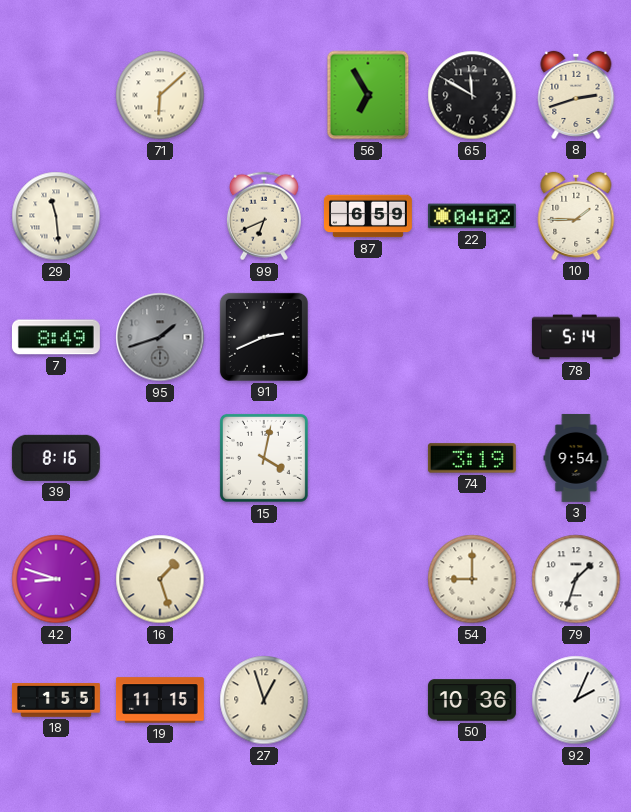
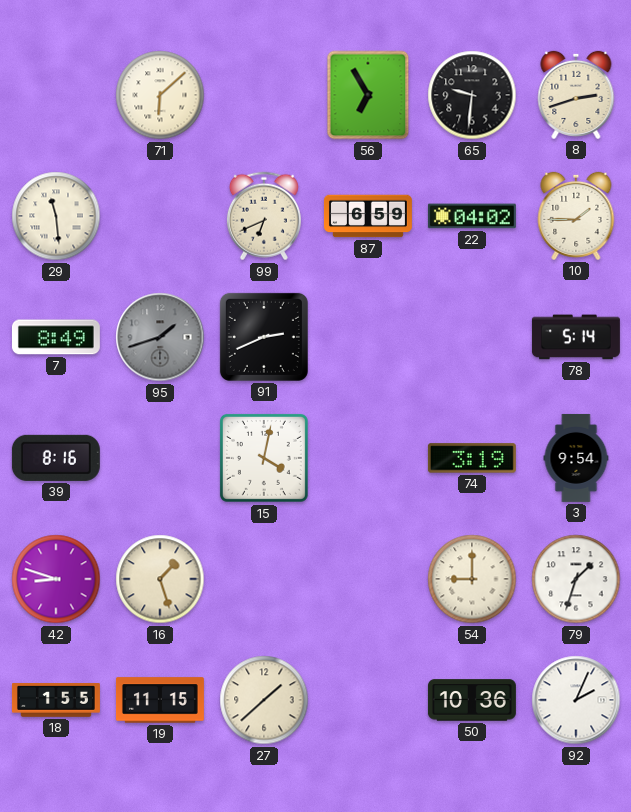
65: 11:50 -> 9:31
27: 12:57 -> 1:38
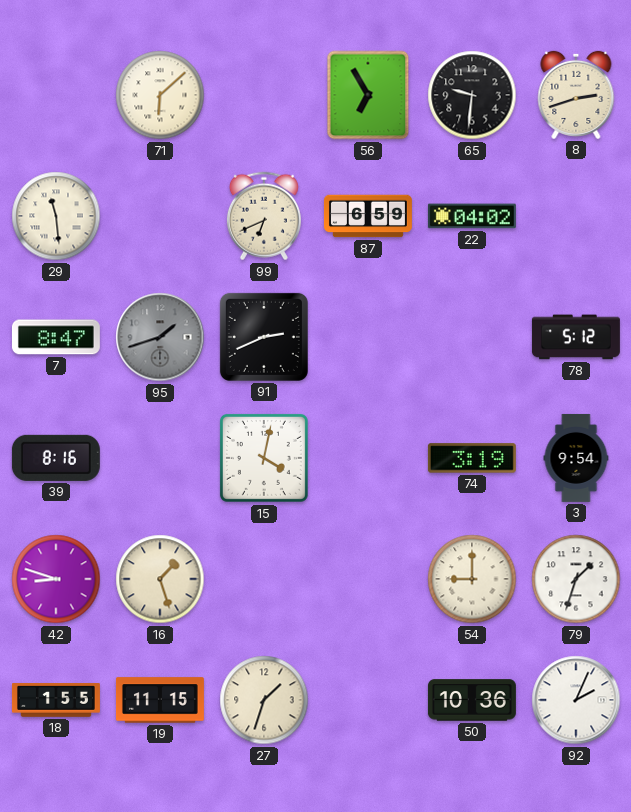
10: 1:45 -> none
7: 8:49 -> 8:47
78: 5:14 -> 5:12
27: 1:38 -> 1:33
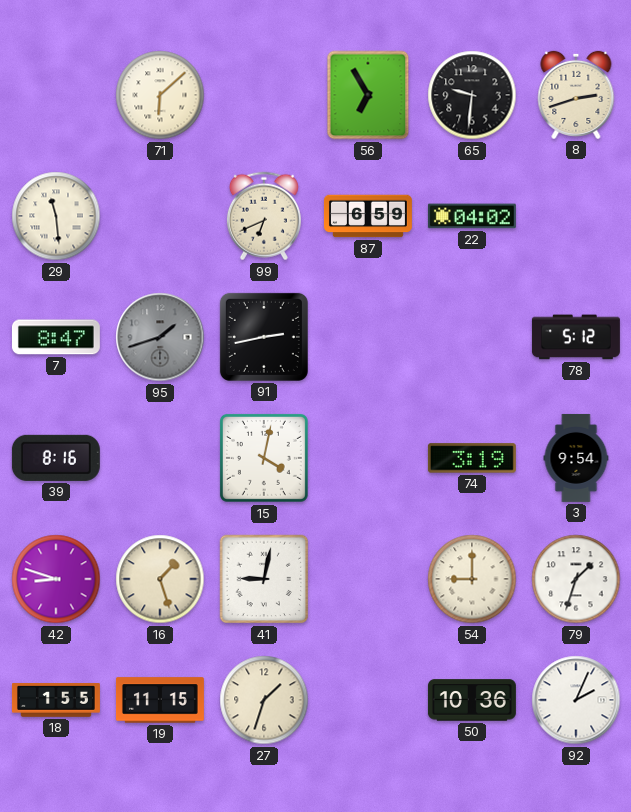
91: 2:41 -> 2:43
41: none -> 9:02
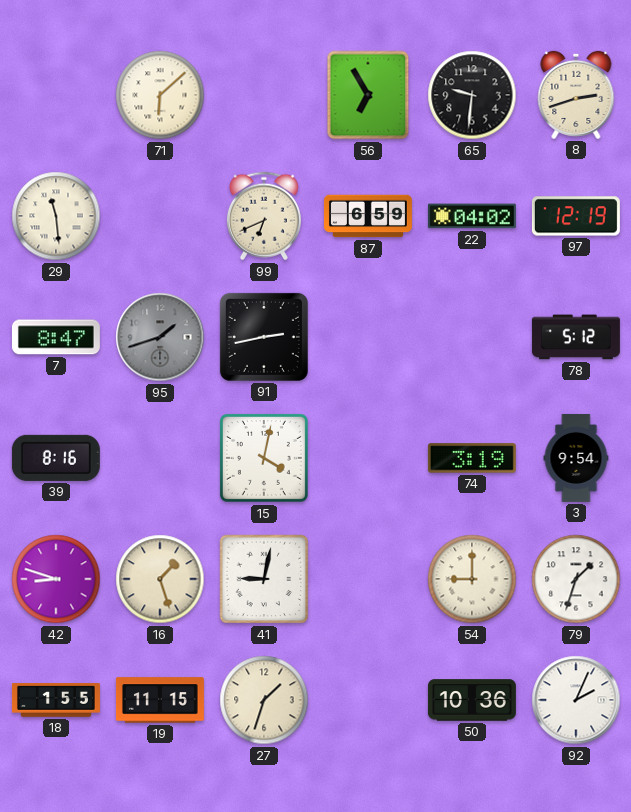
97: none -> 12:19
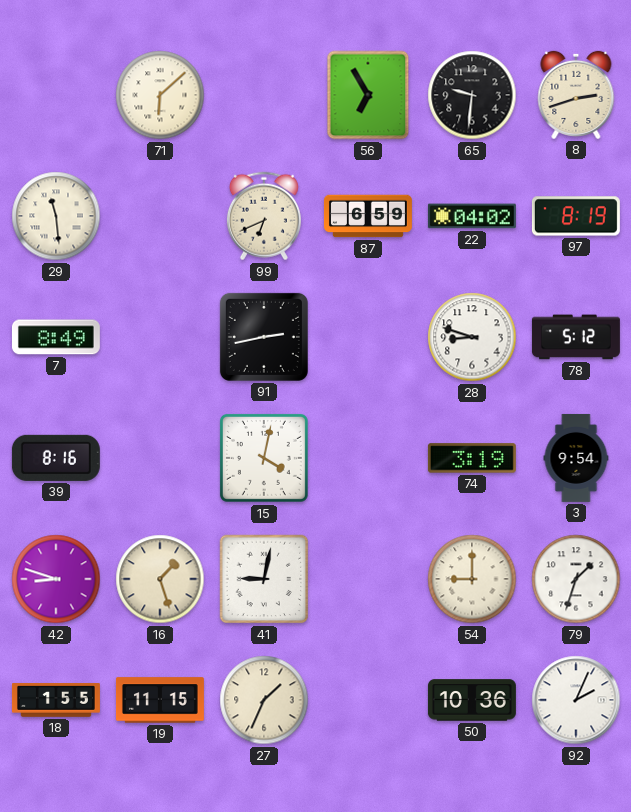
97: 12:19 -> 8:19
7: 8:47 -> 8:49
95: 1:42 -> none
28: none -> 8:48
27: 1:33 -> 1:34
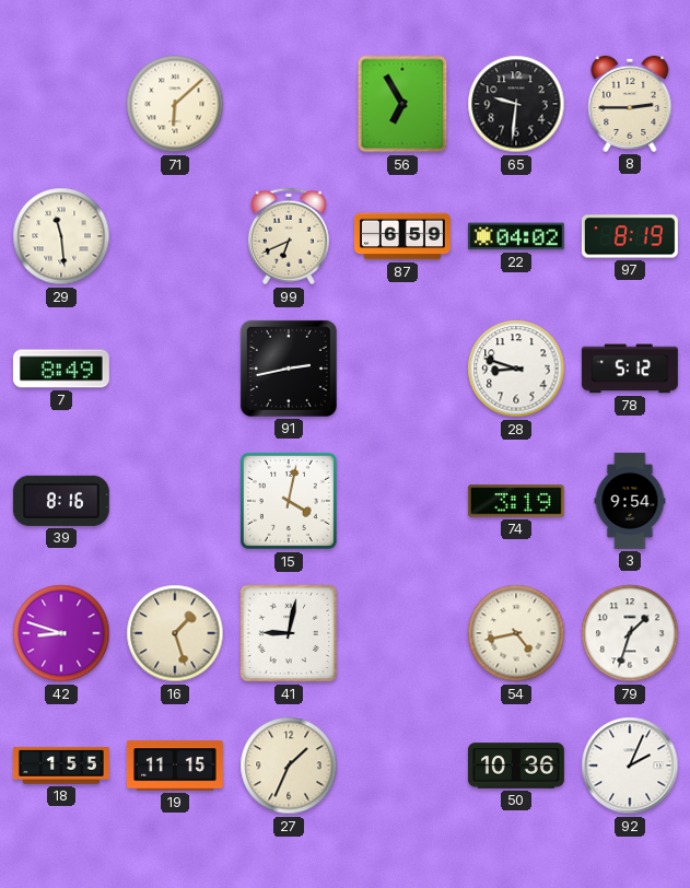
8: 2:42 -> 2:45
54: 9:00 -> 4:43
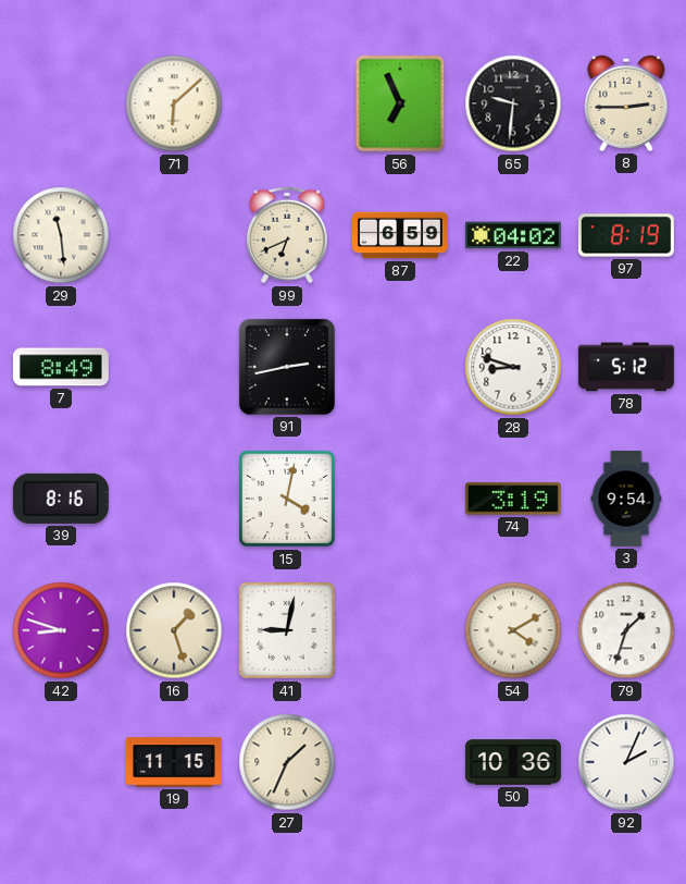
56: 6:55 -> 6:56
54: 4:43 -> 4:10
18: 1:55 -> none
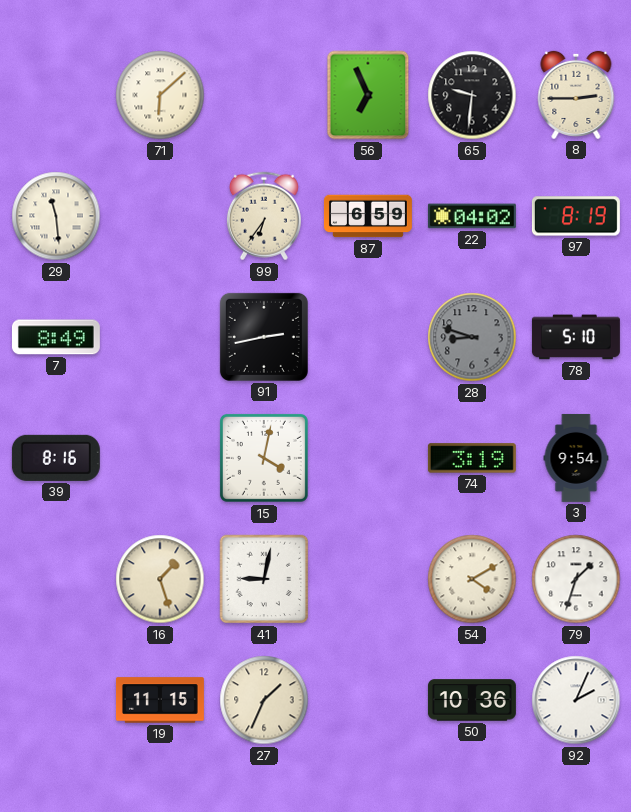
99: 6:41 -> 6:36
28 dial: white -> grey
78: 5:12 -> 5:10
42: 8:48 -> none
